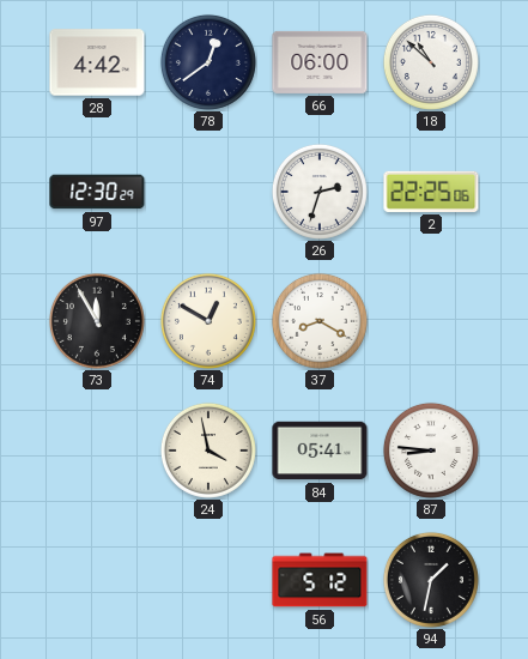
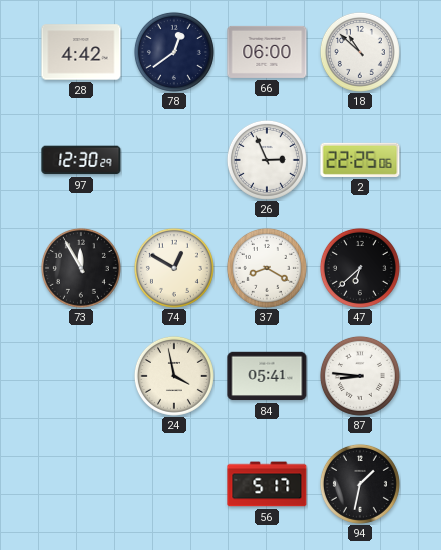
26: 2:33 -> 2:56
47: none -> 6:38
56: 5:12 -> 5:17
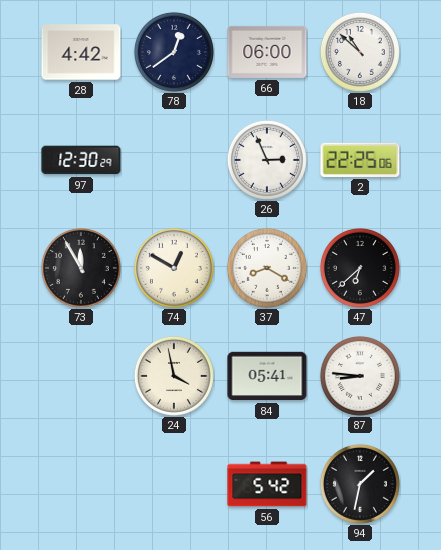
56: 5:17 -> 5:42
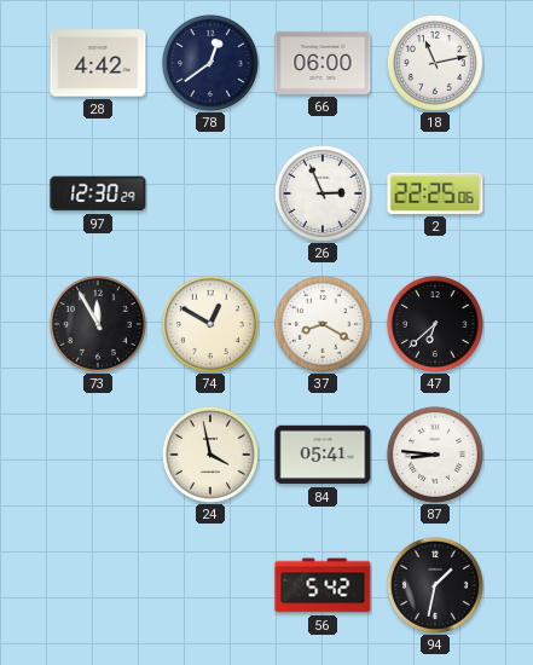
18: 10:52 -> 11:13
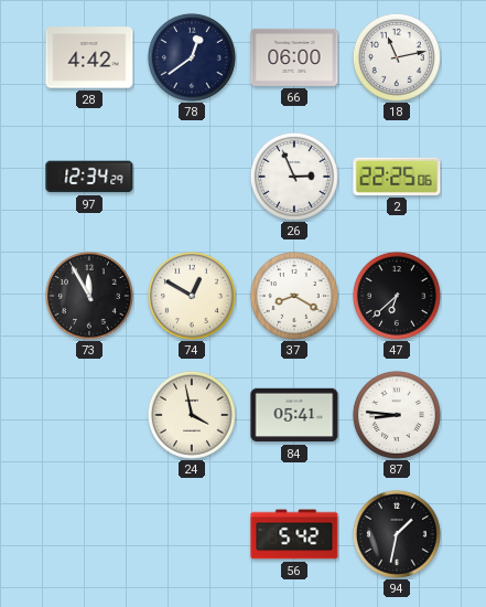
97: 12:30 -> 12:34
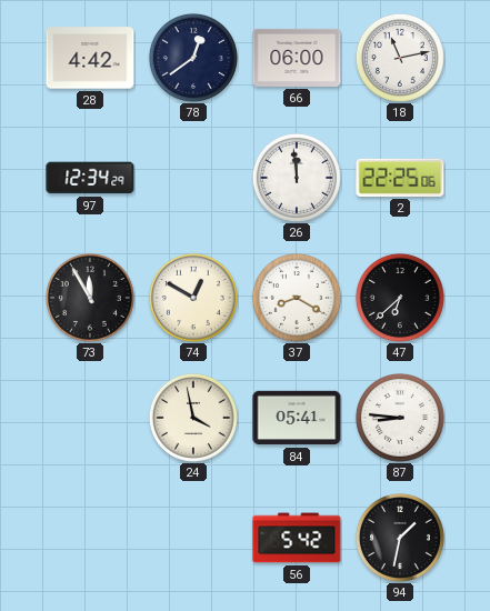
26: 2:56 -> 11:59
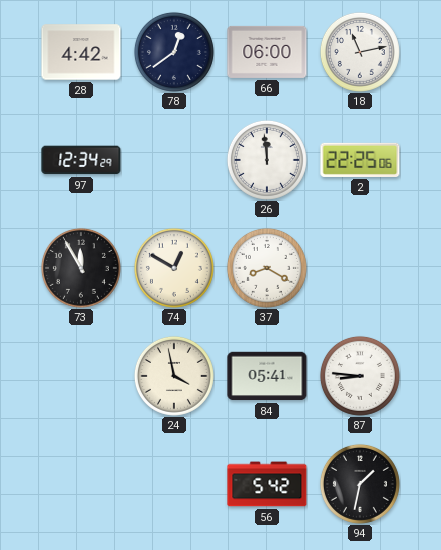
47: 6:38 -> none
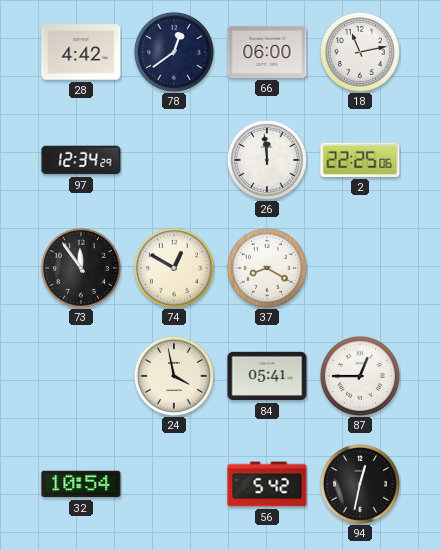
73: 11:55 -> 11:54
87: 8:46 -> 12:45
32: none -> 10:54
94: 1:32 -> 12:32
